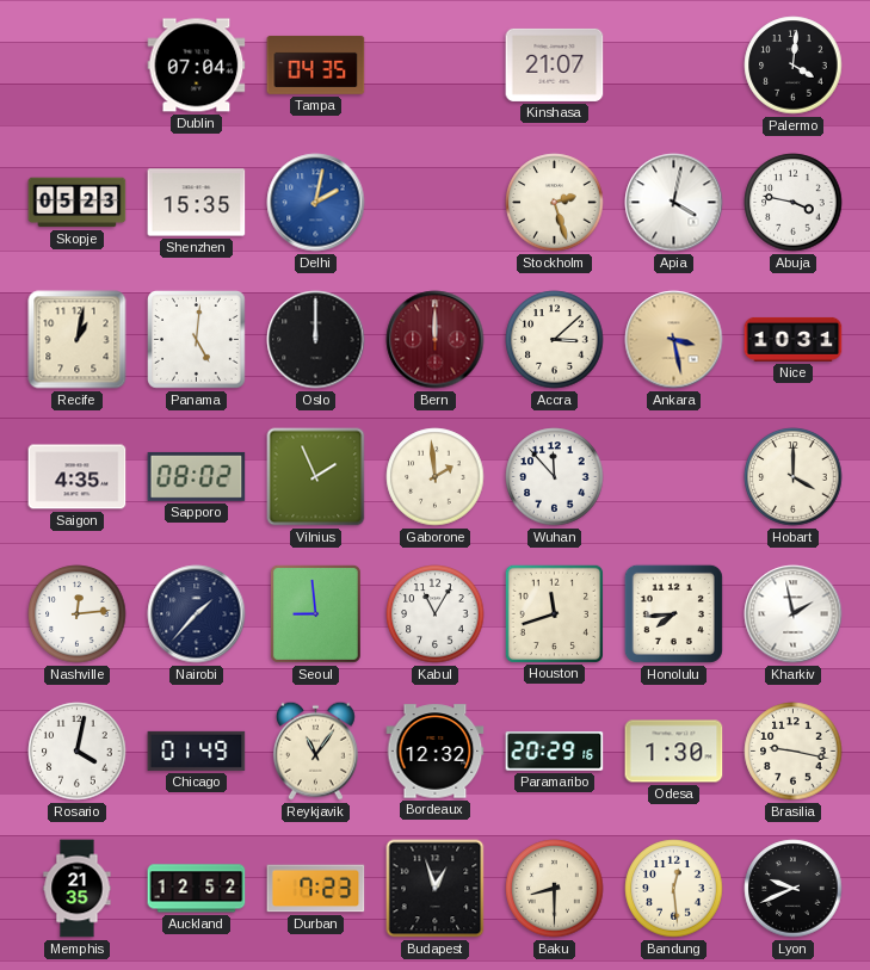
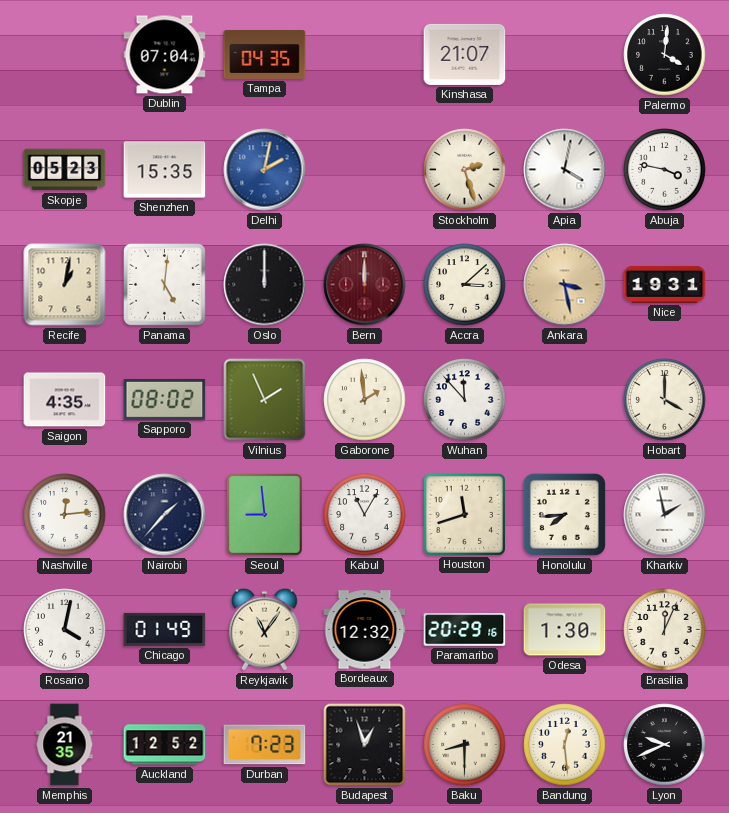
Nice: 10:31 -> 19:31
Brasilia: 9:17 -> 12:04
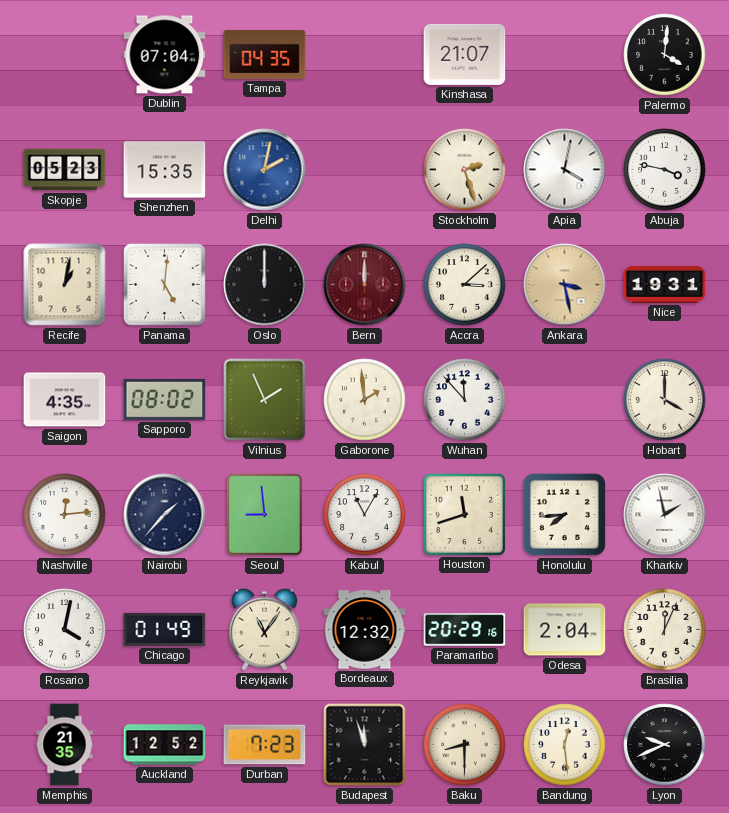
Odesa: 1:30 -> 2:04
Budapest: 12:57 -> 11:57
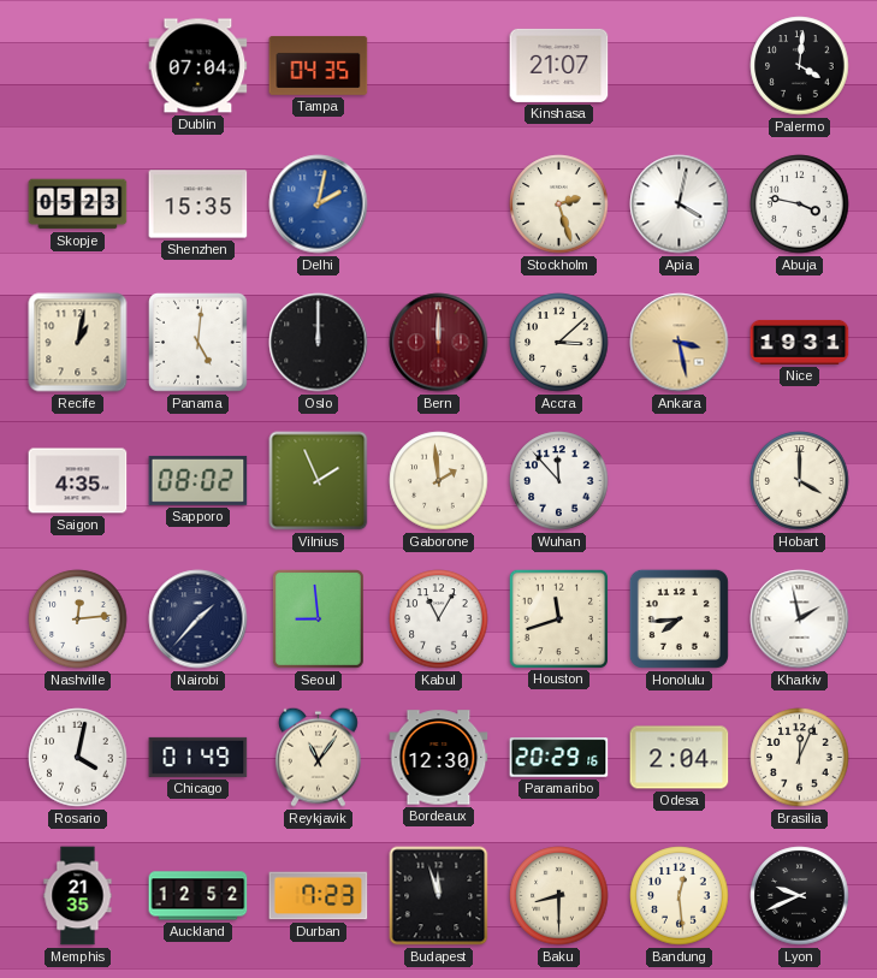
Bordeaux: 12:32 -> 12:30
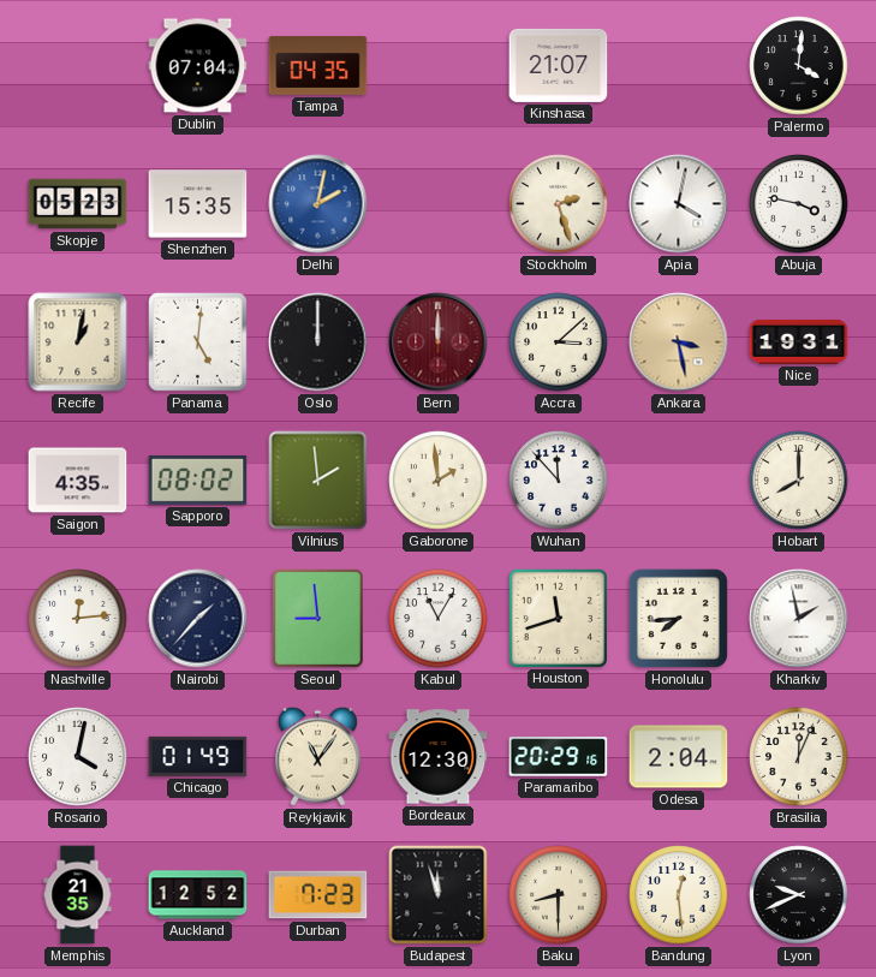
Vilnius: 1:56 -> 1:59
Hobart: 4:00 -> 8:00
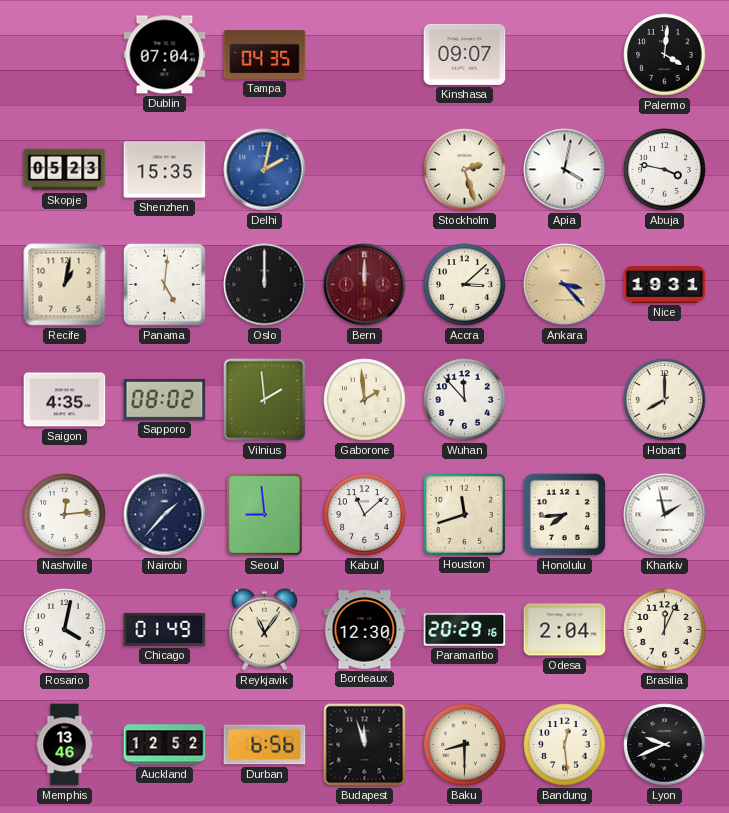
Kinshasa: 21:07 -> 09:07
Ankara: 3:28 -> 3:23
Kabul: 11:05 -> 11:08
Memphis: 21:35 -> 13:46
Durban: 7:23 -> 6:56
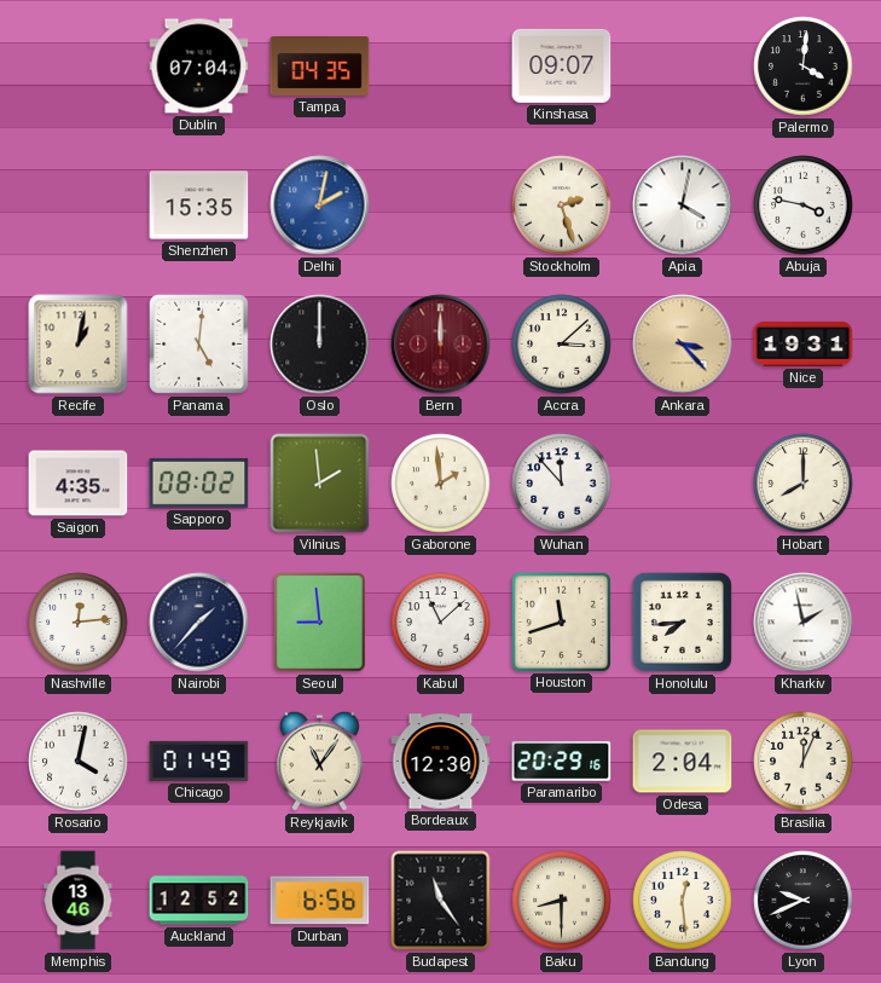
Skopje: 05:23 -> none
Budapest: 11:57 -> 11:24
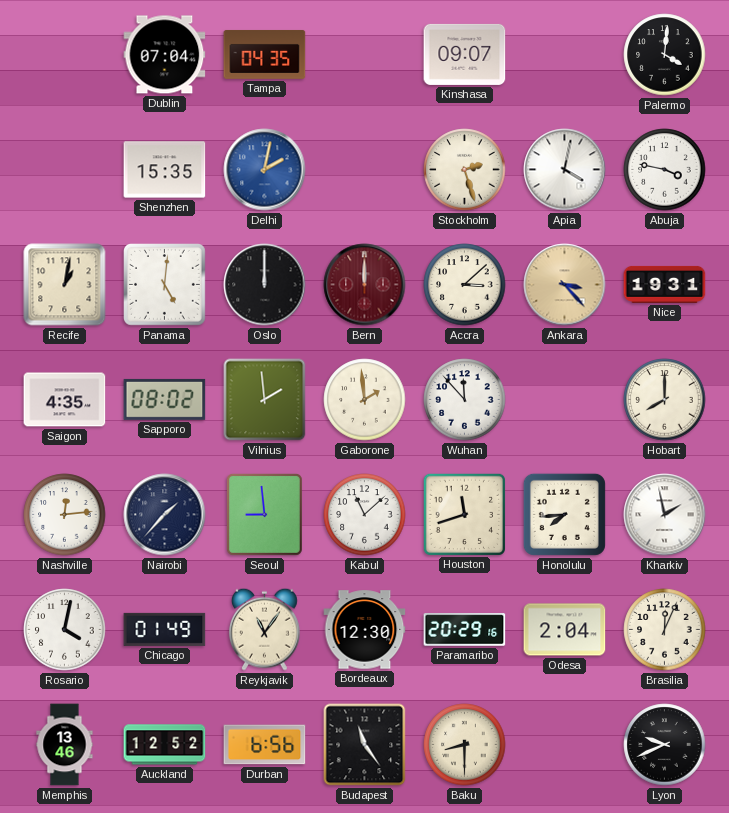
Bandung: 12:29 -> none
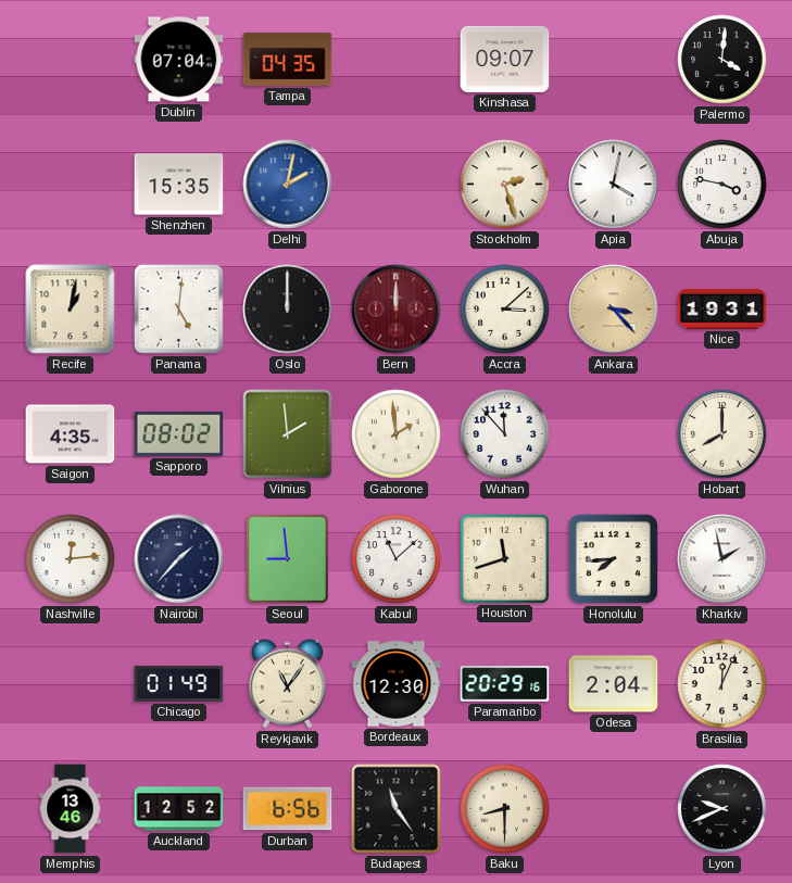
Rosario: 4:02 -> none
